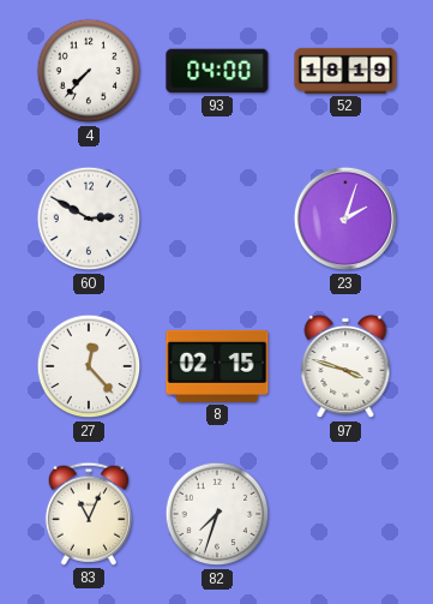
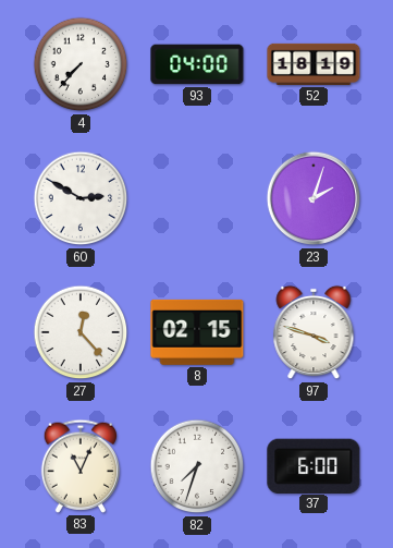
37: none -> 6:00
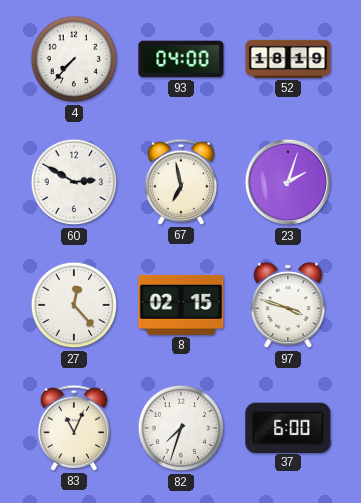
67: none -> 6:58
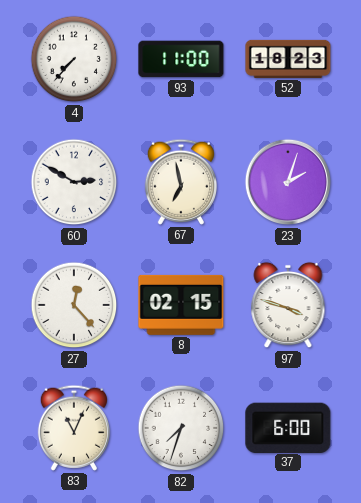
93: 04:00 -> 11:00
52: 18:19 -> 18:23
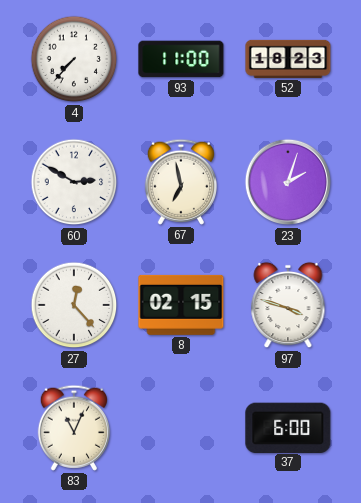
82: 7:33 -> none
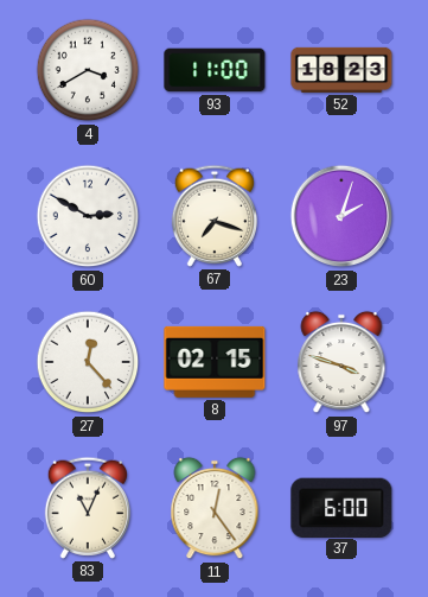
4: 7:37 -> 3:40
67: 6:58 -> 7:18
11: none -> 12:24
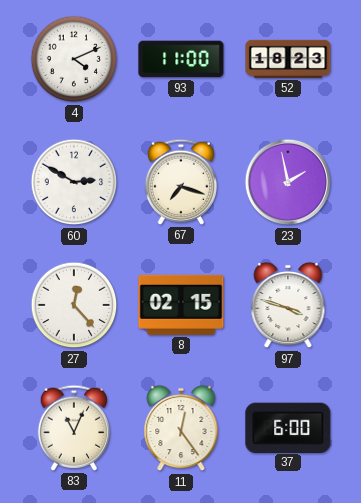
4: 3:40 -> 4:11
23: 2:03 -> 1:58
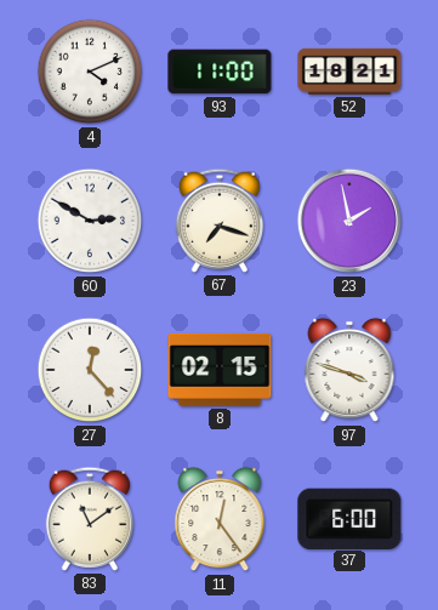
52: 18:23 -> 18:21
83: 11:04 -> 11:09
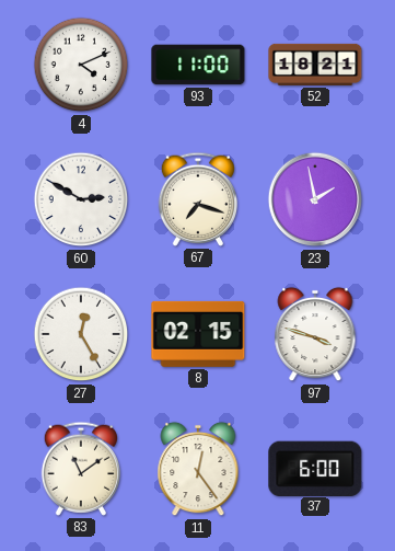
27: 12:23 -> 12:25
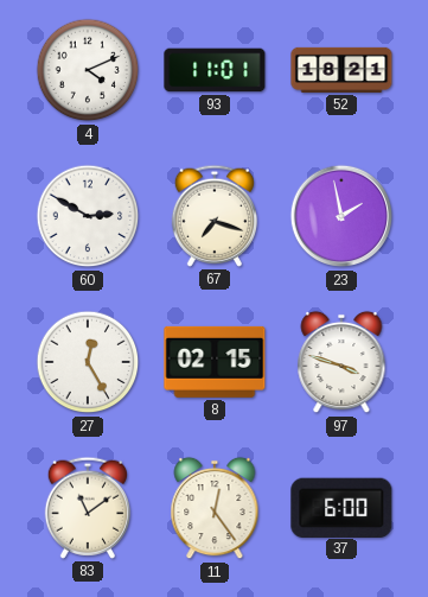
93: 11:00 -> 11:01
